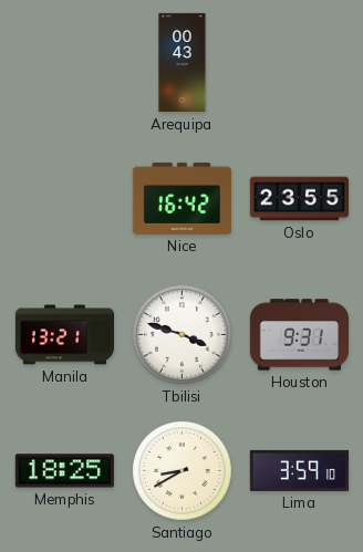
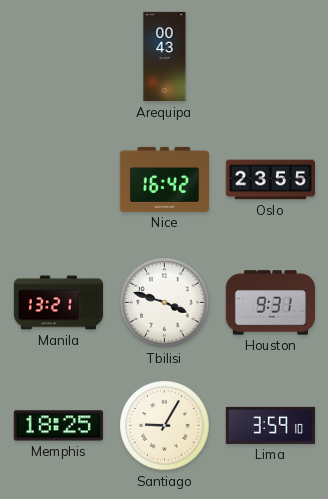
Santiago: 8:40 -> 9:05
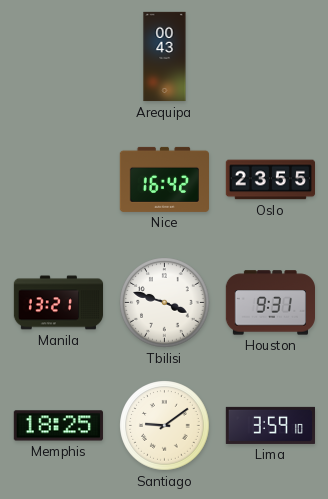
Santiago: 9:05 -> 9:09
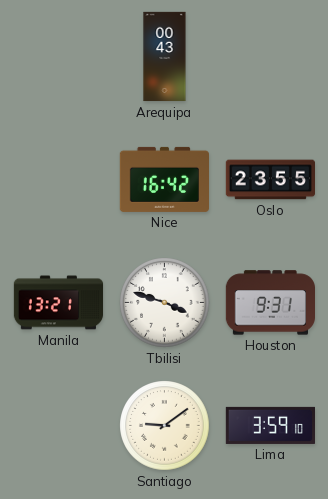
Memphis: 18:25 -> none
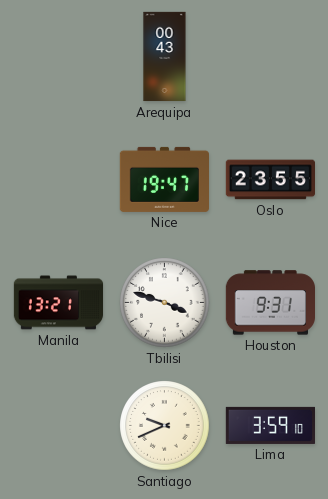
Nice: 16:42 -> 19:47
Santiago: 9:09 -> 9:41
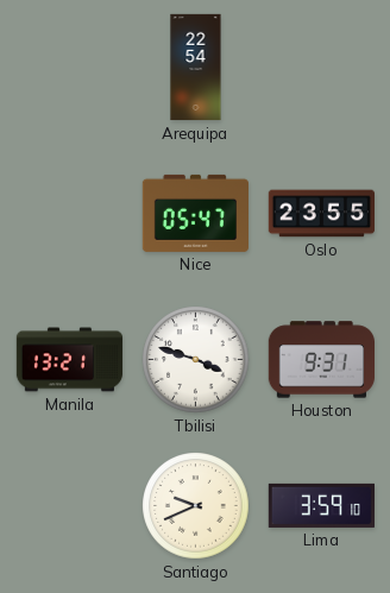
Arequipa: 00:43 -> 22:54
Nice: 19:47 -> 05:47
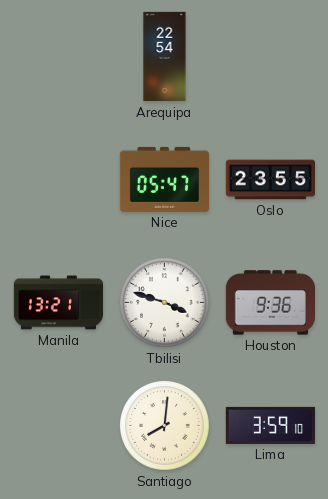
Houston: 9:31 -> 9:36
Santiago: 9:41 -> 8:01
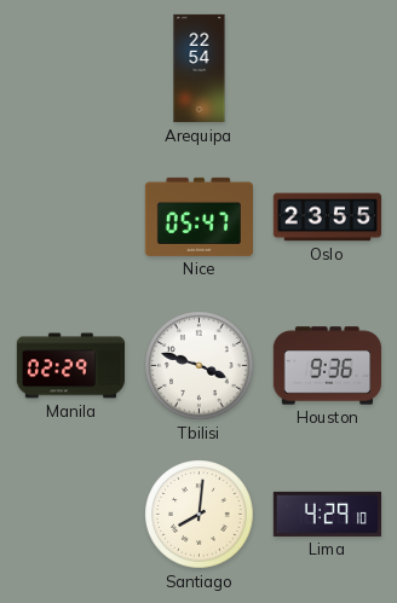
Manila: 13:21 -> 02:29
Lima: 3:59 -> 4:29
